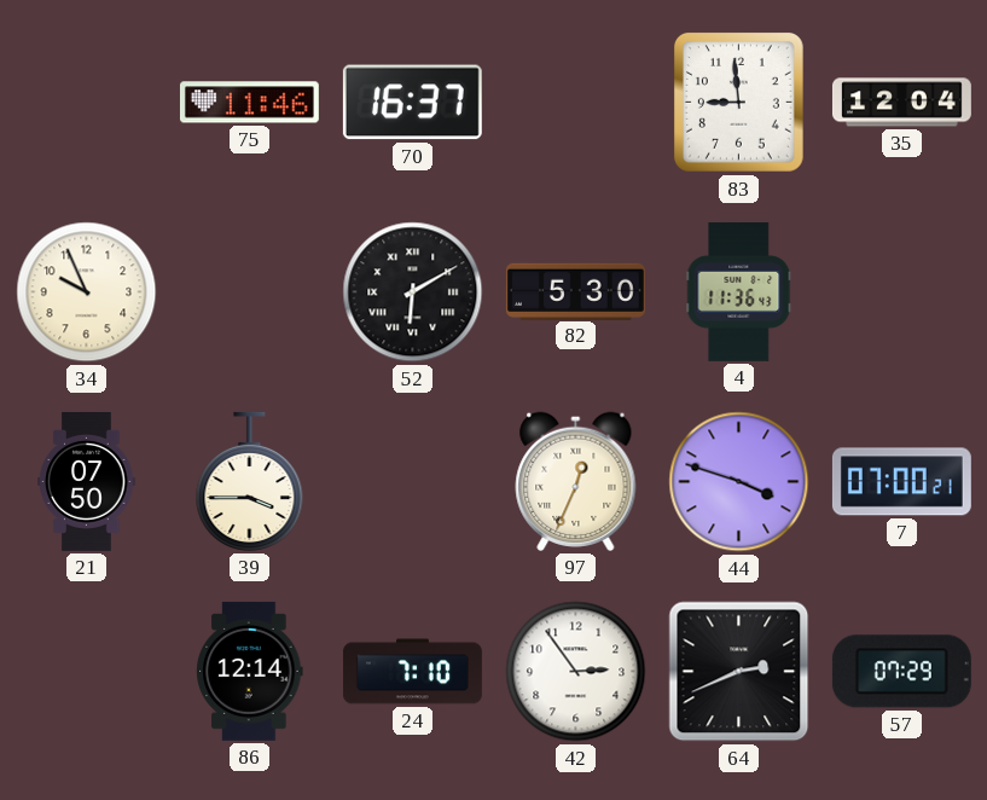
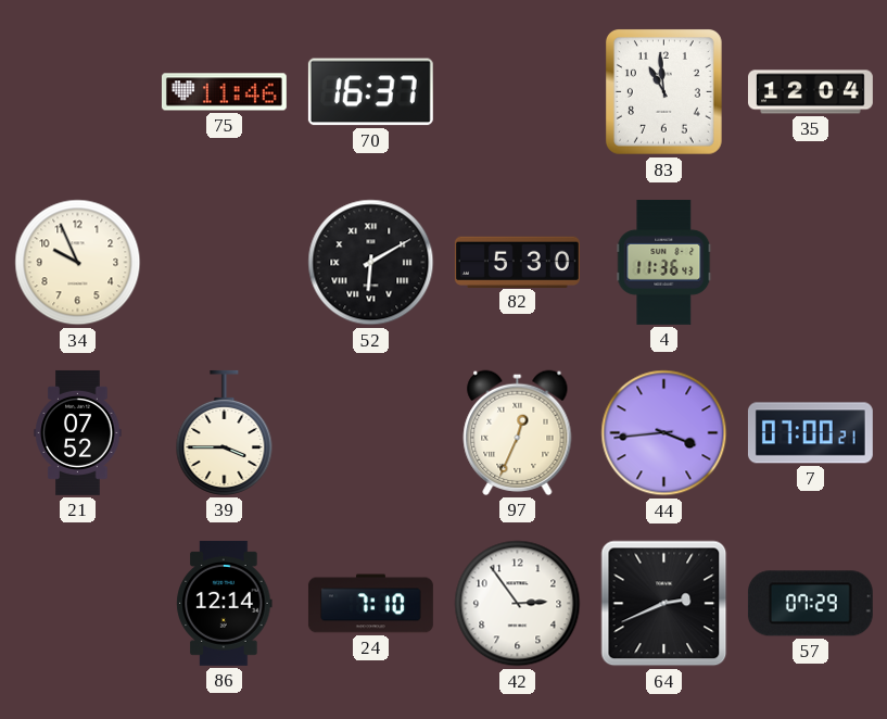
83: 8:59 -> 10:59
21: 07:50 -> 07:52
44: 3:48 -> 3:44
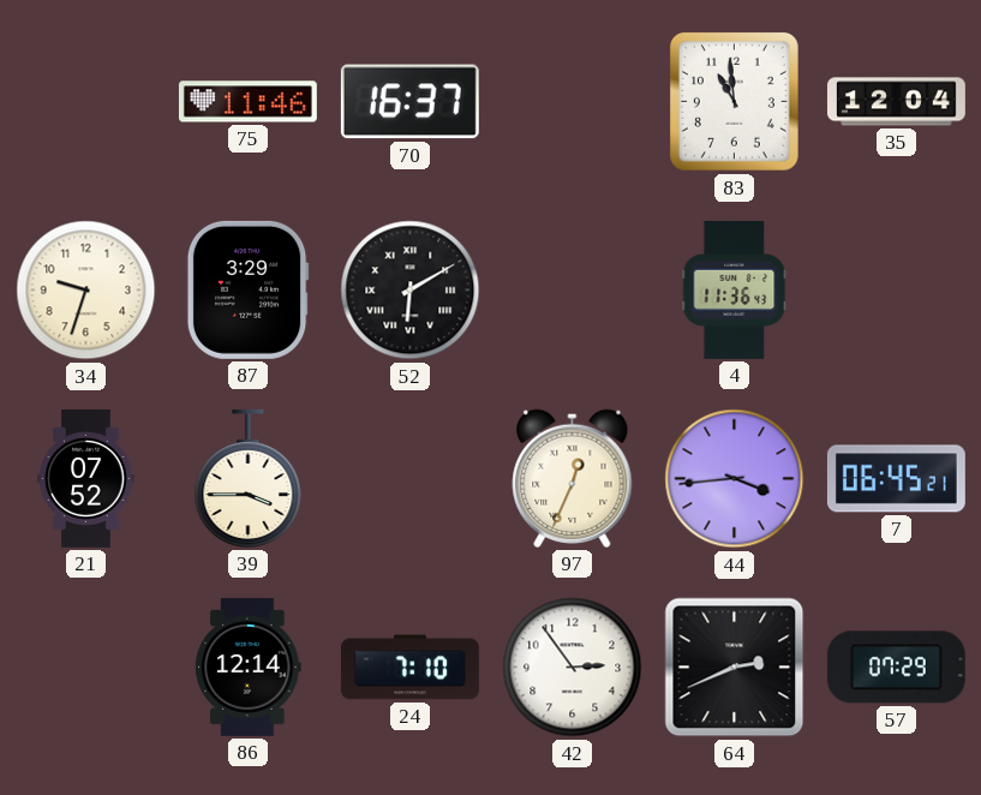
34: 9:56 -> 9:33
87: none -> 3:29
82: 5:30 -> none
7: 07:00 -> 06:45
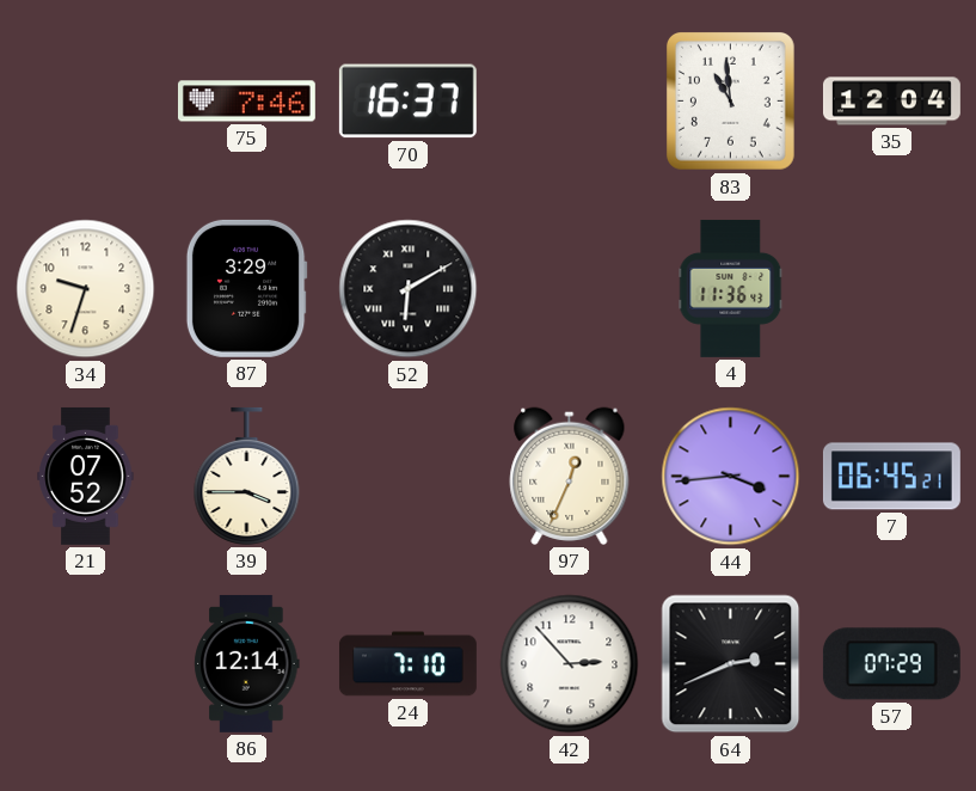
75: 11:46 -> 7:46
42: 2:54 -> 2:53
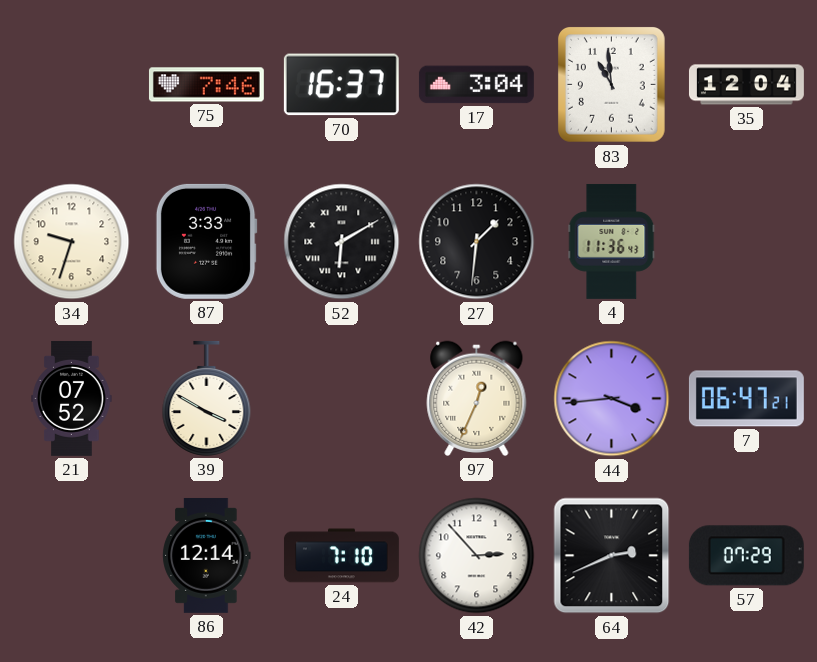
17: none -> 3:04
87: 3:29 -> 3:33
27: none -> 1:31
39: 3:45 -> 3:50
7: 06:45 -> 06:47
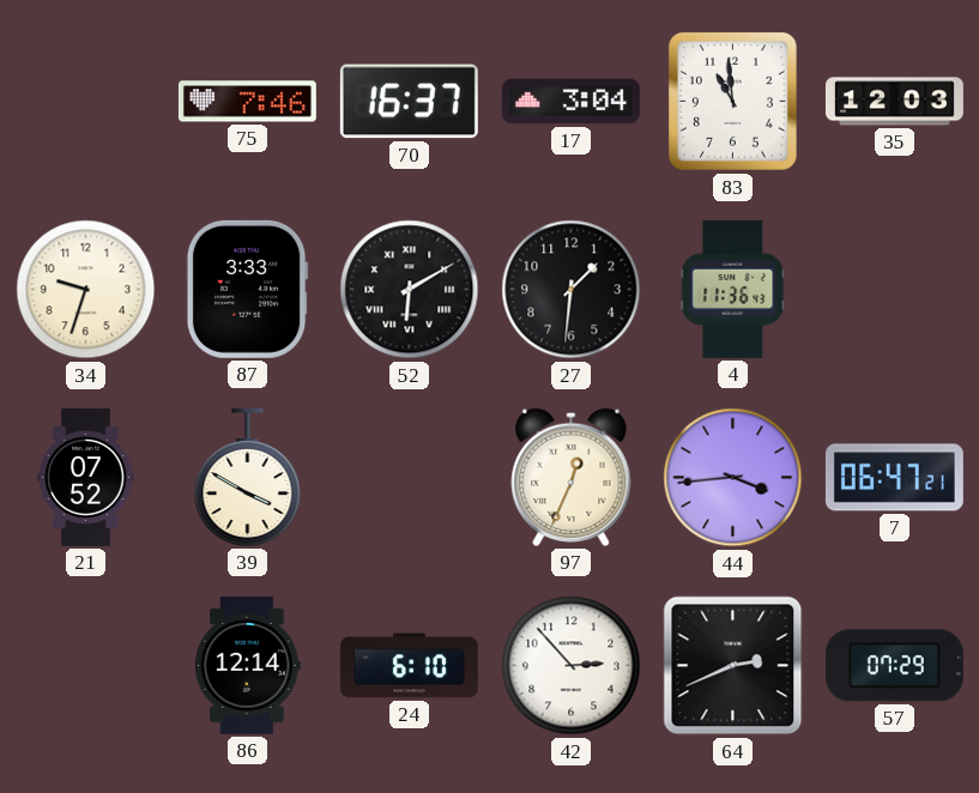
35: 12:04 -> 12:03
24: 7:10 -> 6:10
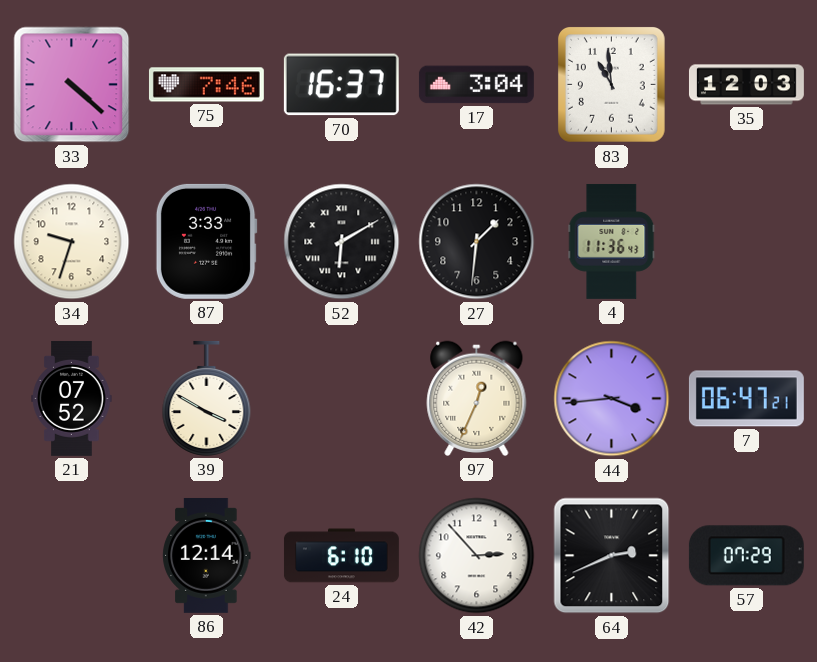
33: none -> 4:22
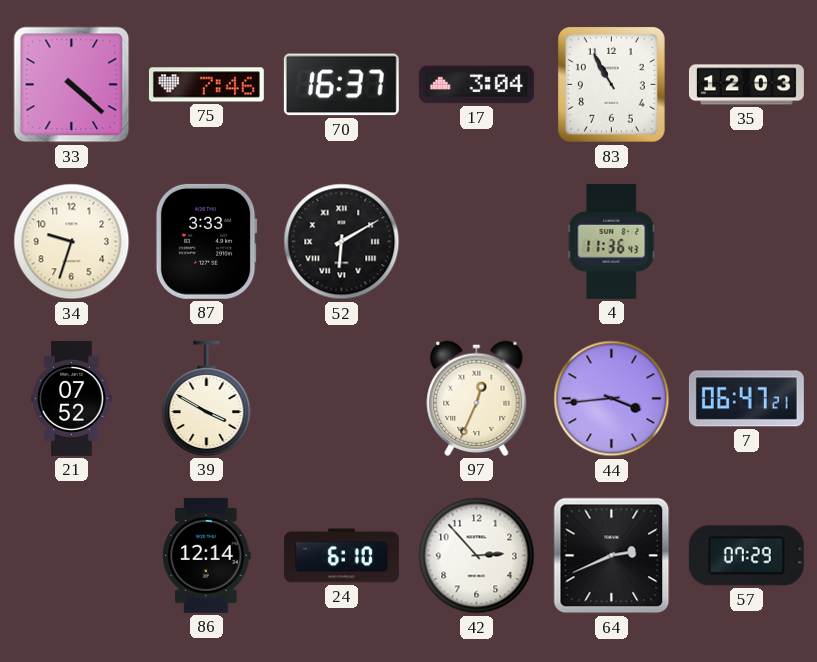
83: 10:59 -> 10:55
27: 1:31 -> none
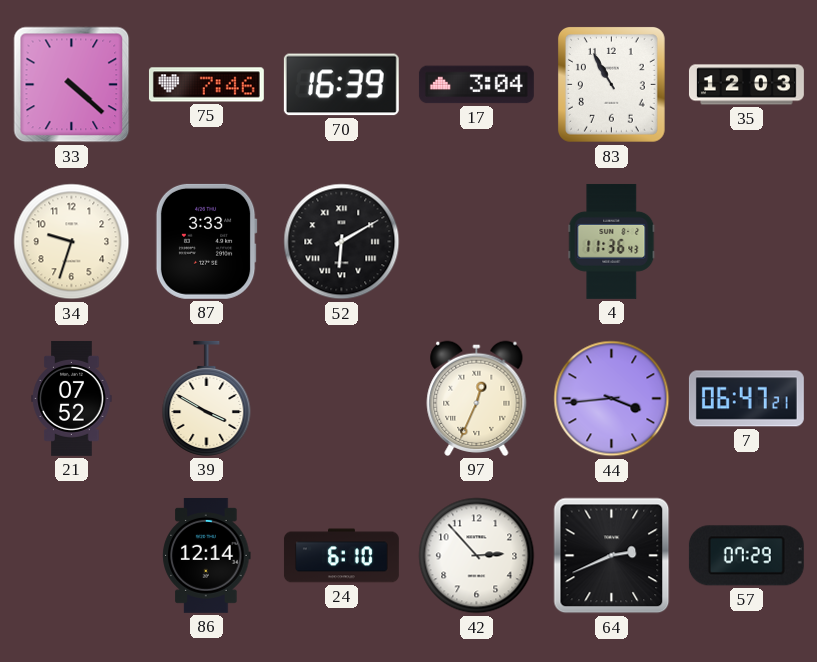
70: 16:37 -> 16:39
